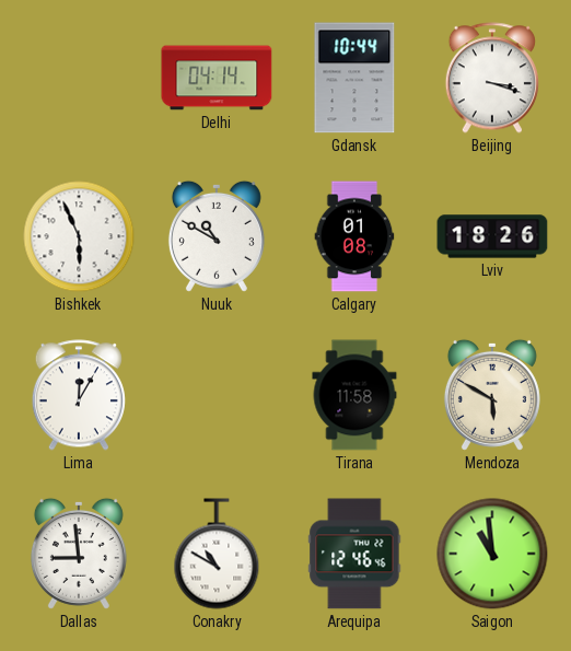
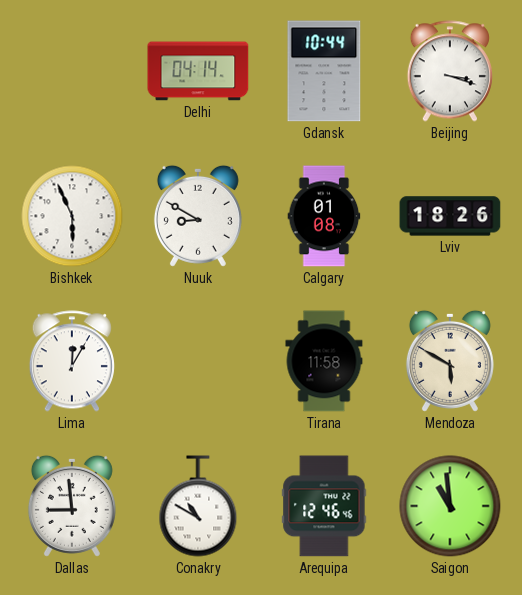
Nuuk: 10:50 -> 8:50
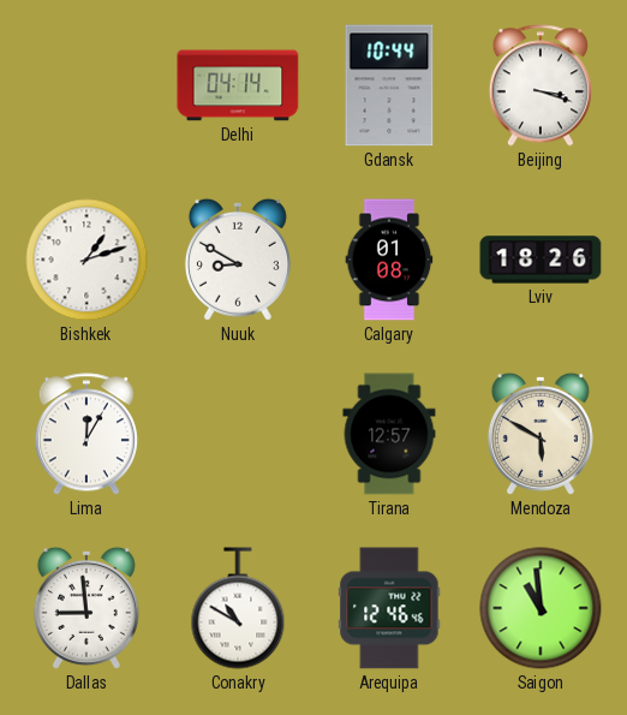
Bishkek: 5:56 -> 1:12
Tirana: 11:58 -> 12:57
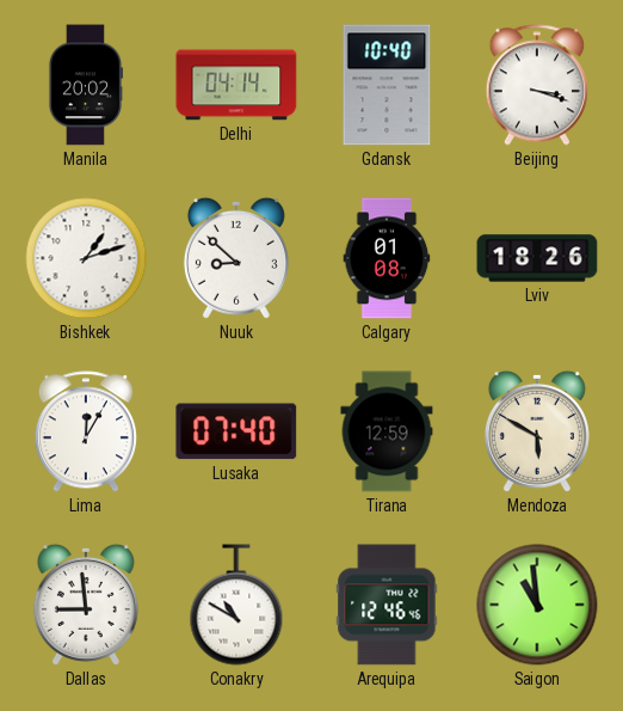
Manila: none -> 20:02
Gdansk: 10:44 -> 10:40
Nuuk: 8:50 -> 8:52
Lusaka: none -> 07:40
Tirana: 12:57 -> 12:59
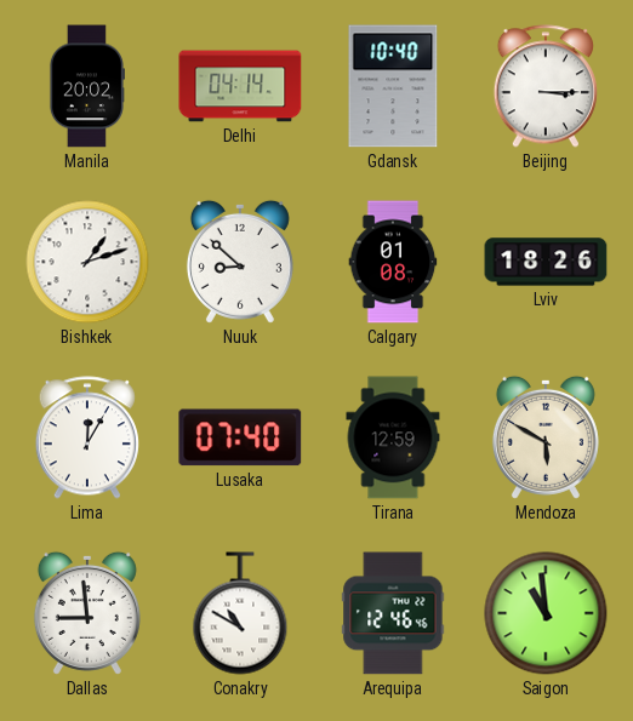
Beijing: 3:18 -> 3:15
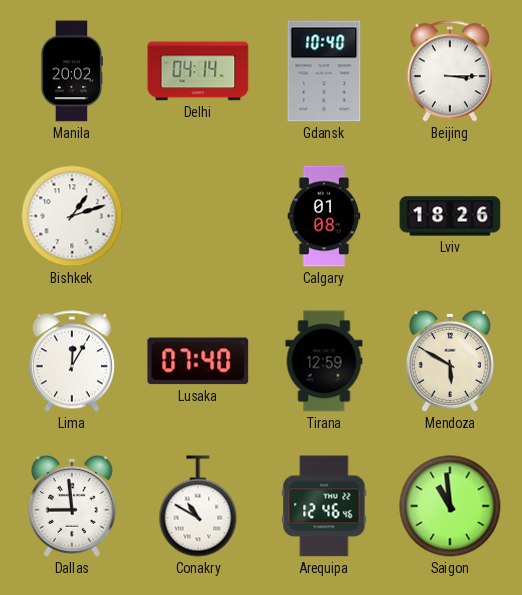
Nuuk: 8:52 -> none
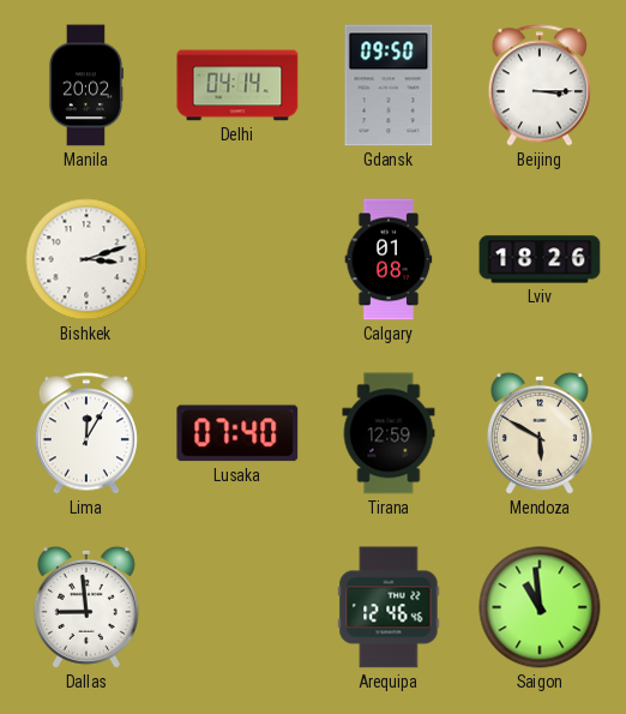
Gdansk: 10:40 -> 09:50
Bishkek: 1:12 -> 3:12
Conakry: 10:50 -> none
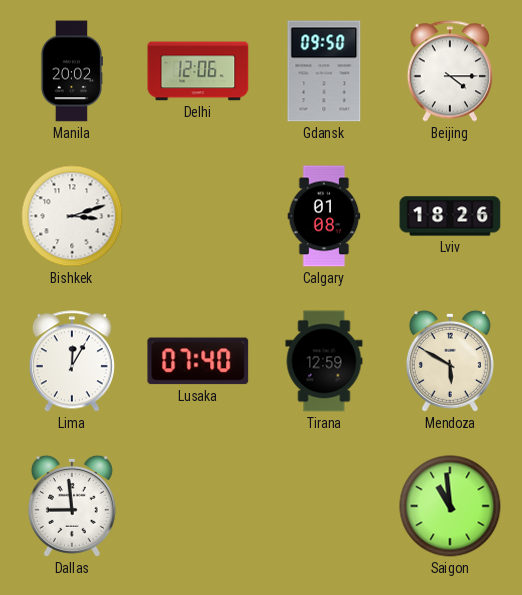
Delhi: 04:14 -> 12:06
Beijing: 3:15 -> 4:15
Arequipa: 12:46 -> none
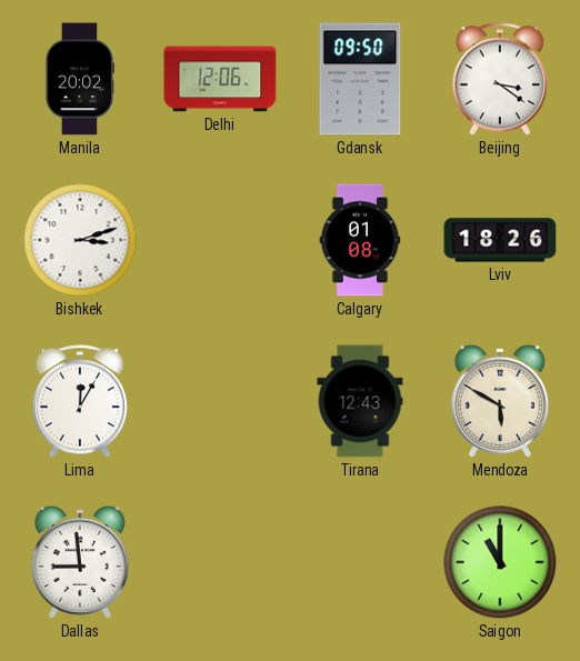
Beijing: 4:15 -> 3:21
Lusaka: 07:40 -> none
Tirana: 12:59 -> 12:43
Saigon: 10:59 -> 11:00
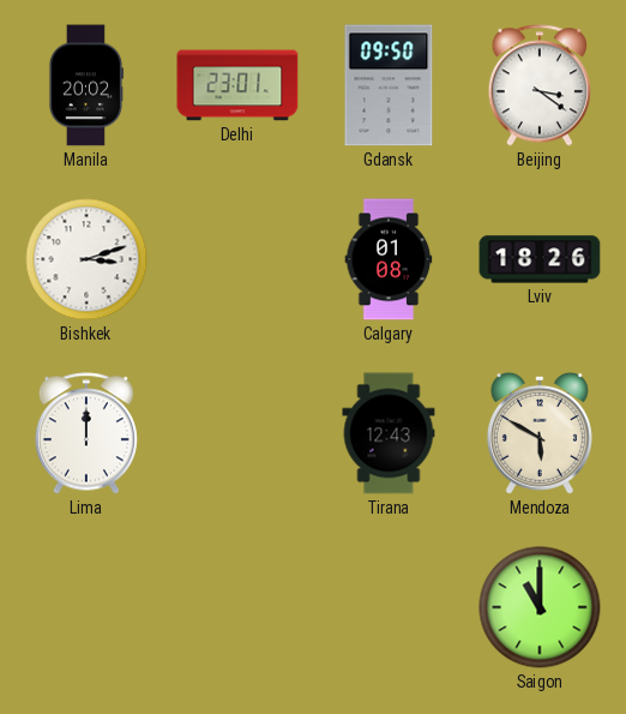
Delhi: 12:06 -> 23:01
Lima: 12:05 -> 12:00
Dallas: 8:59 -> none
